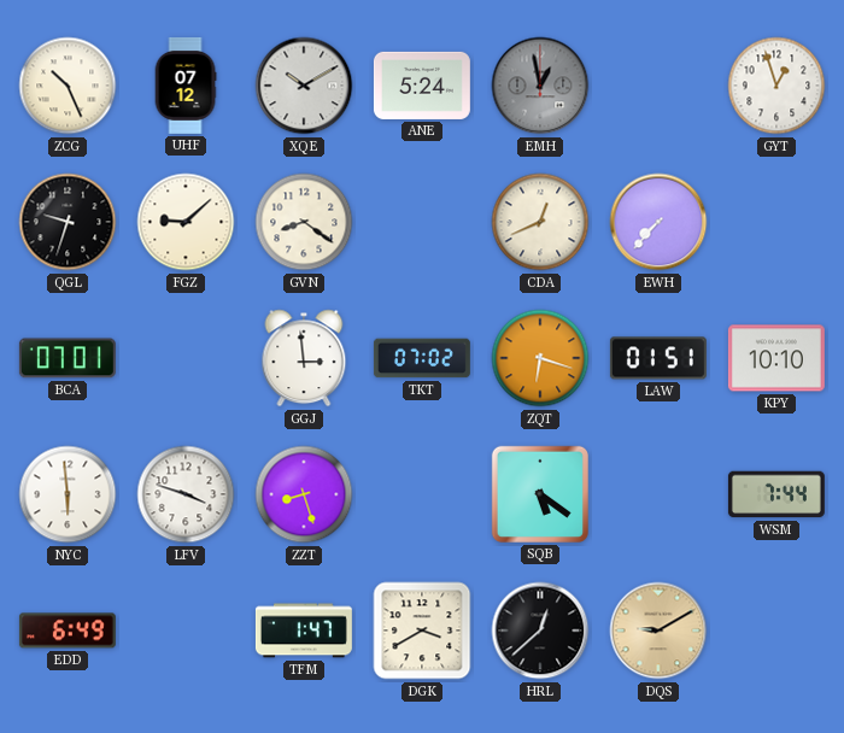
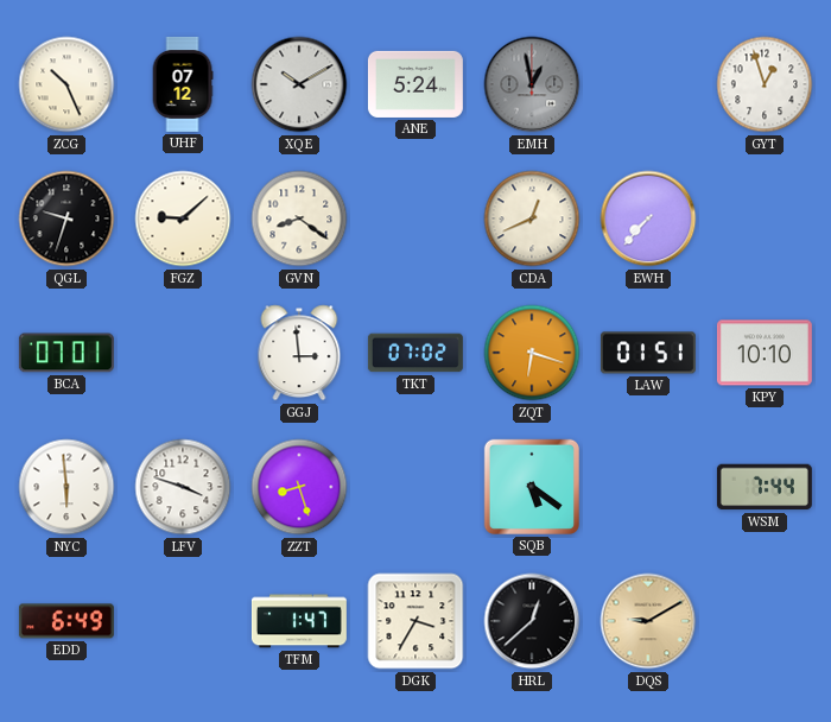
DGK: 3:40 -> 3:35
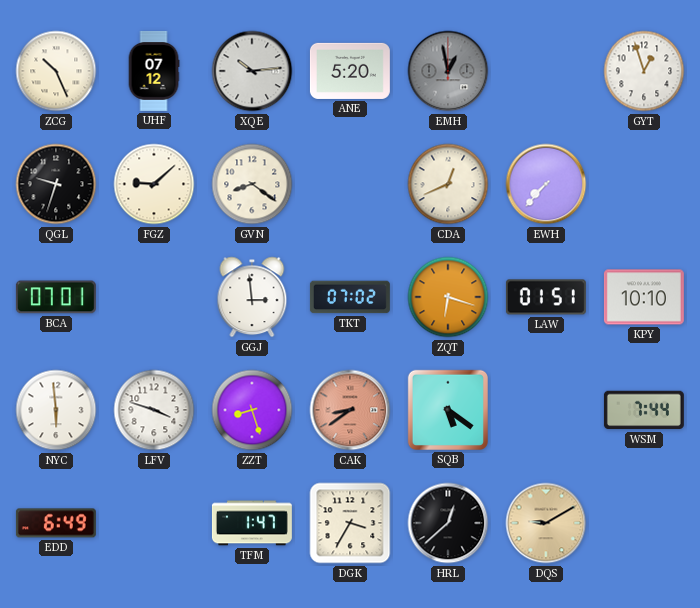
XQE: 10:10 -> 10:14
ANE: 5:24 -> 5:20
CAK: none -> 8:39
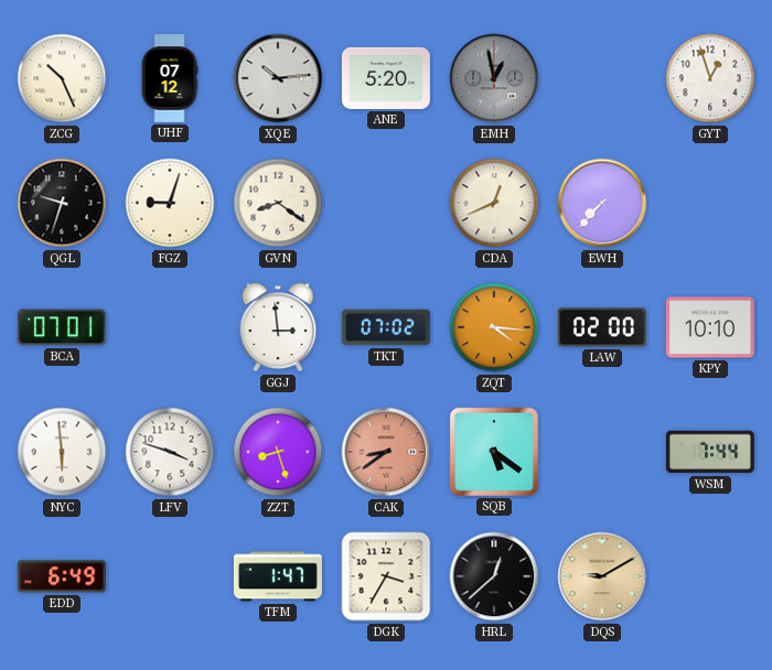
FGZ: 9:08 -> 9:03
ZQT: 6:18 -> 4:16
LAW: 01:51 -> 02:00
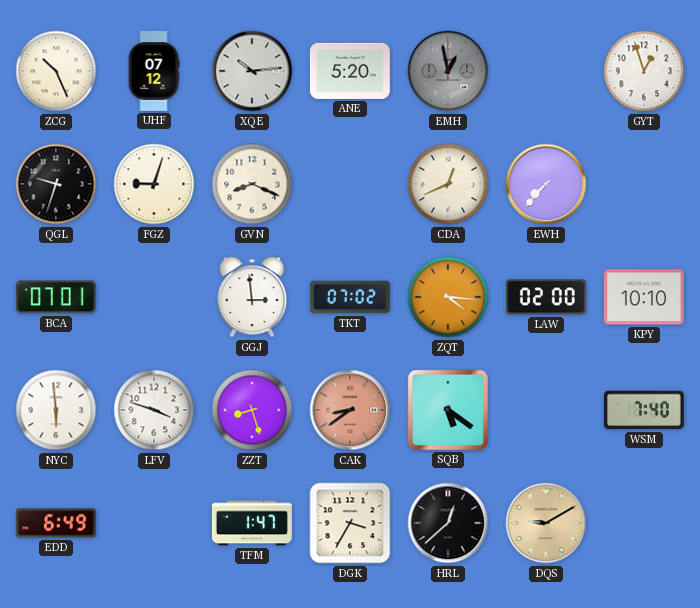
GVN: 8:21 -> 8:19
WSM: 7:44 -> 7:40
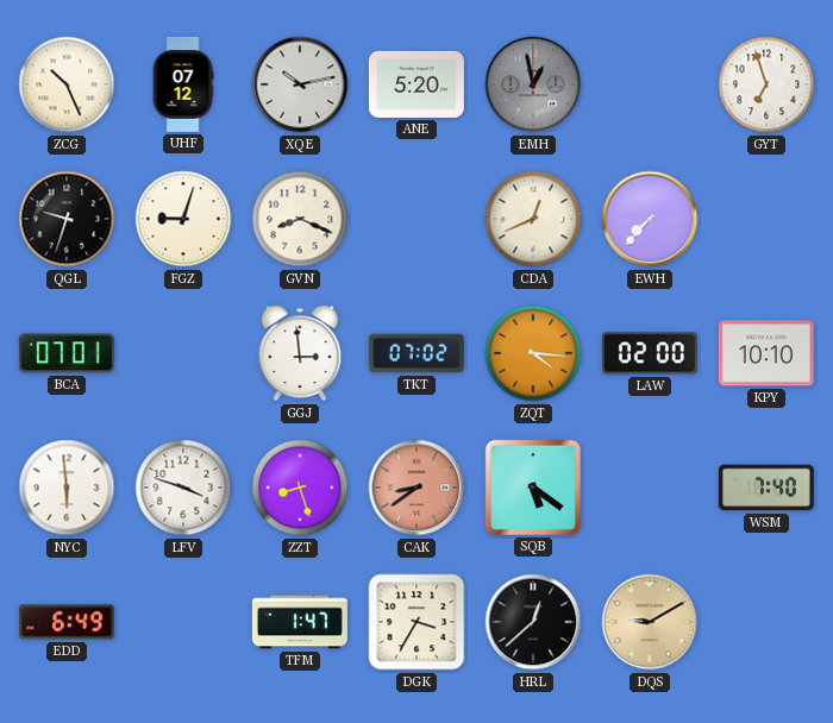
XQE: 10:14 -> 10:13
GYT: 12:57 -> 6:57
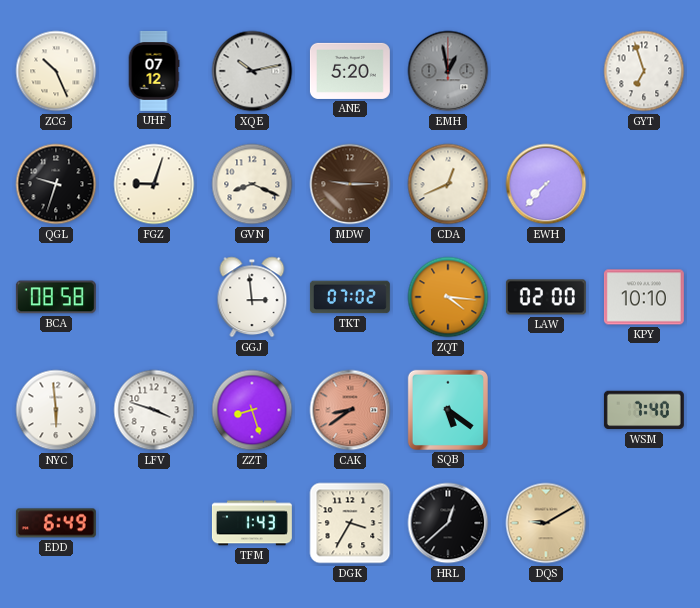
MDW: none -> 9:15
BCA: 07:01 -> 08:58
TFM: 1:47 -> 1:43
